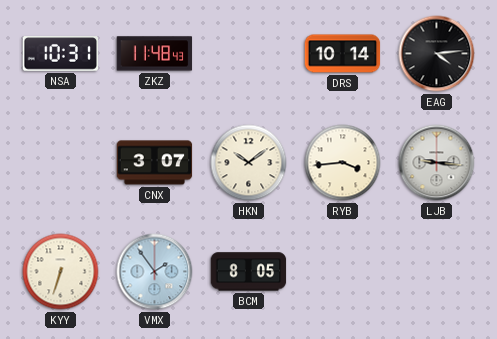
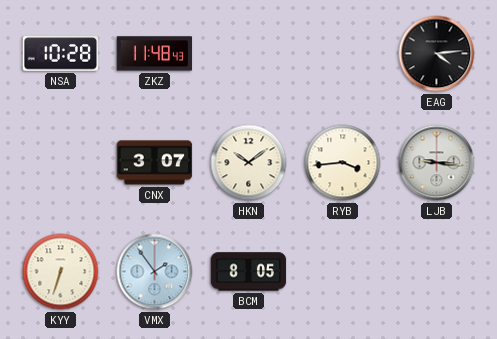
NSA: 10:31 -> 10:28
DRS: 10:14 -> none
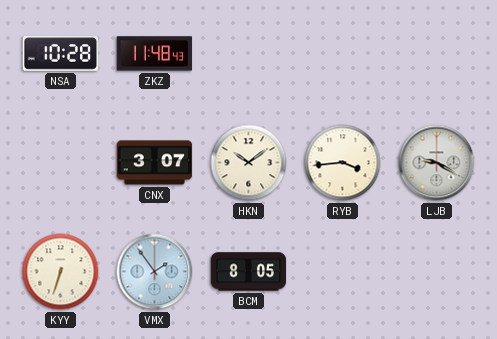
EAG: 4:14 -> none
LJB: 9:16 -> 9:20
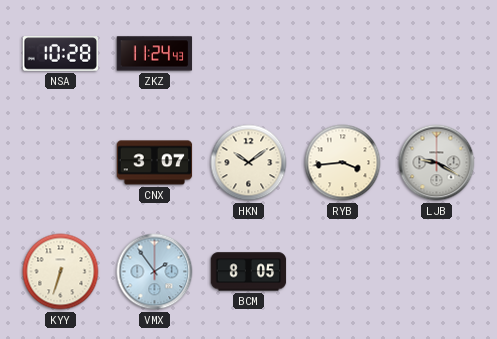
ZKZ: 11:48 -> 11:24
